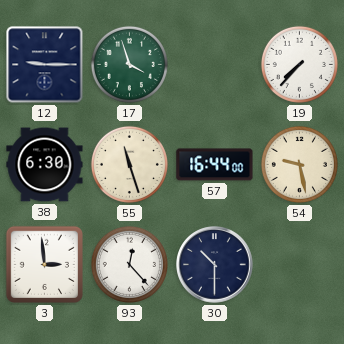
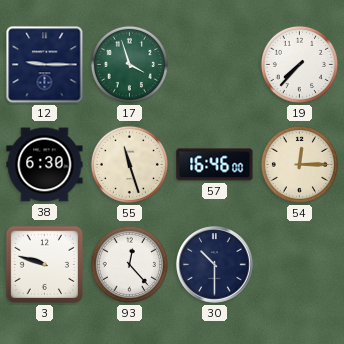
57: 16:44 -> 16:46
54: 9:28 -> 12:15
3: 2:59 -> 9:48
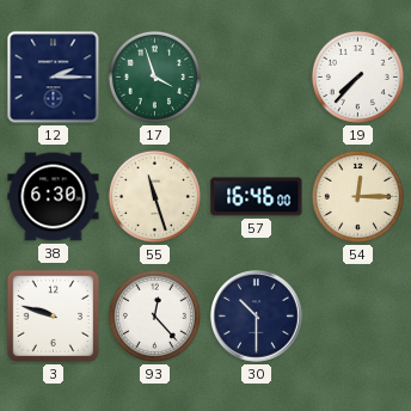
12: 9:15 -> 2:15
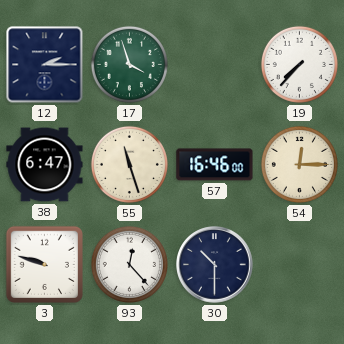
38: 6:30 -> 6:47
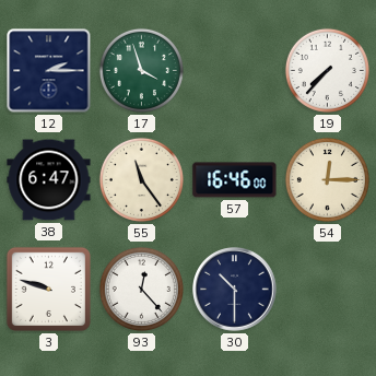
55: 11:27 -> 11:24
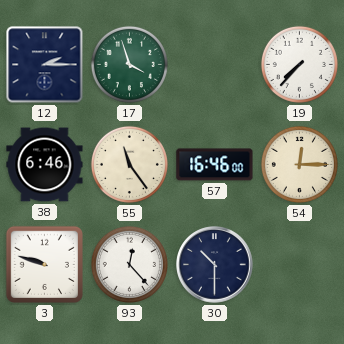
38: 6:47 -> 6:46
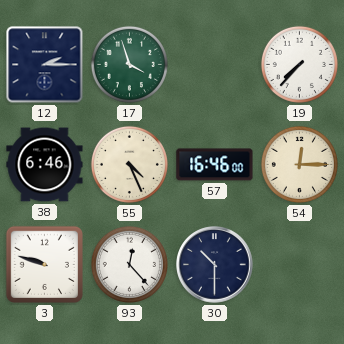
55: 11:24 -> 4:26
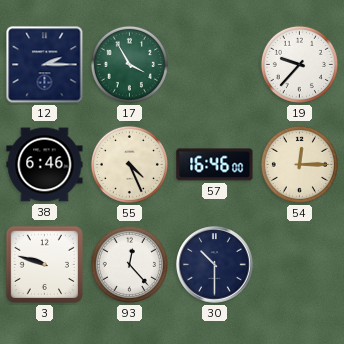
17: 3:57 -> 3:55
19: 7:37 -> 9:37
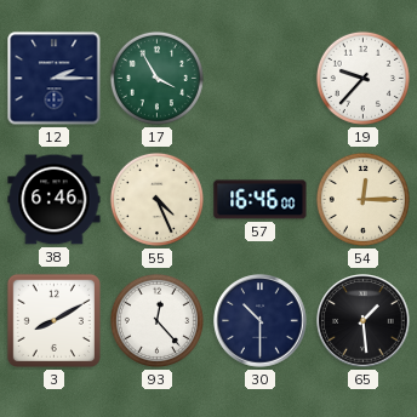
3: 9:48 -> 8:10
65: none -> 1:29
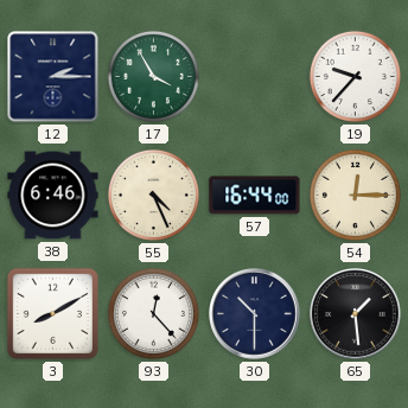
57: 16:46 -> 16:44
